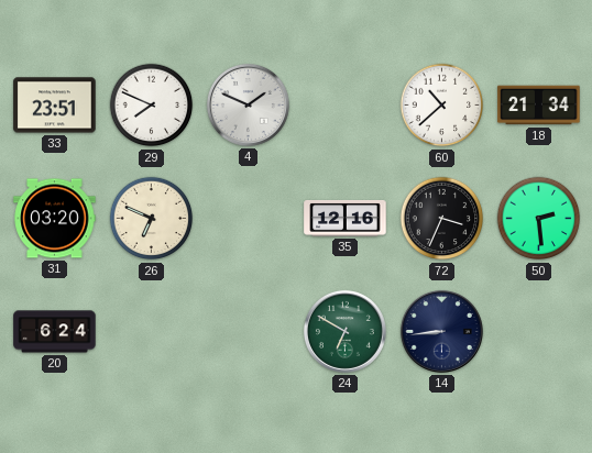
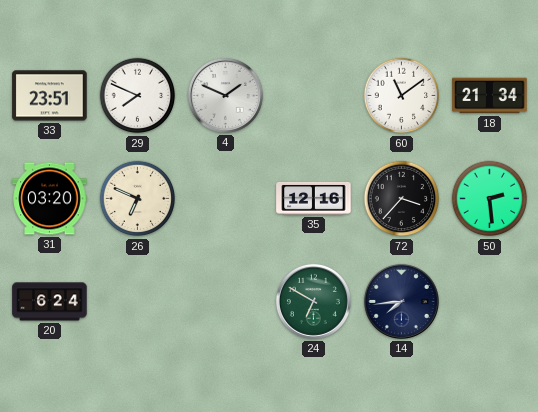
60: 10:38 -> 11:09
72: 3:34 -> 3:37
14: 8:44 -> 7:44
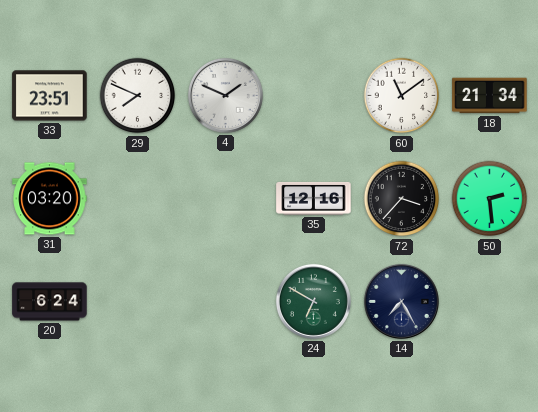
26: 6:49 -> none
14: 7:44 -> 7:25
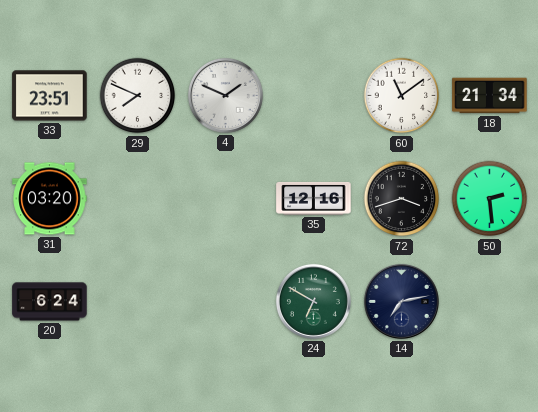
72: 3:37 -> 3:42
14: 7:25 -> 7:13
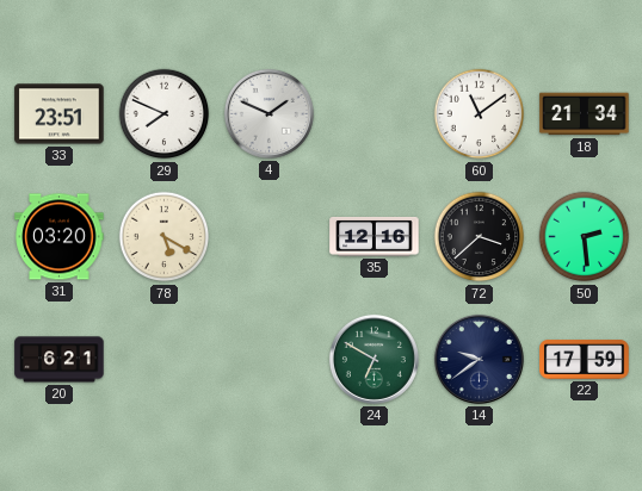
78: none -> 5:20
72: 3:42 -> 3:38
20: 6:24 -> 6:21
14: 7:13 -> 9:39
22: none -> 17:59
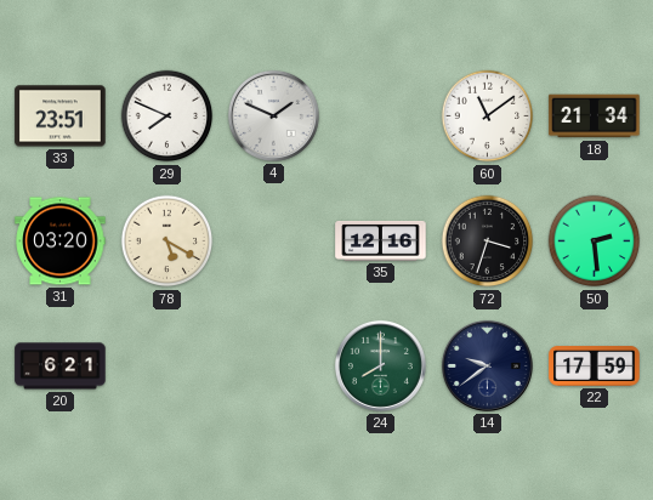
72: 3:38 -> 3:33
24: 6:50 -> 8:00
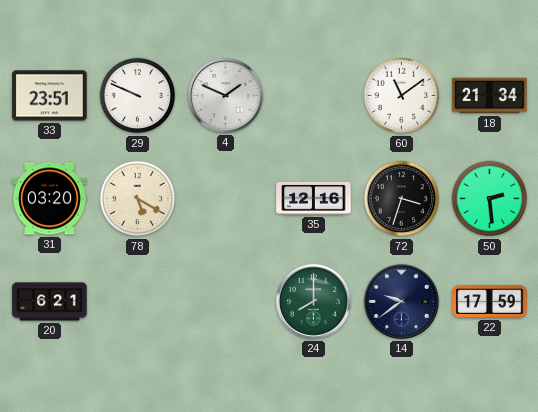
29: 7:49 -> 9:49
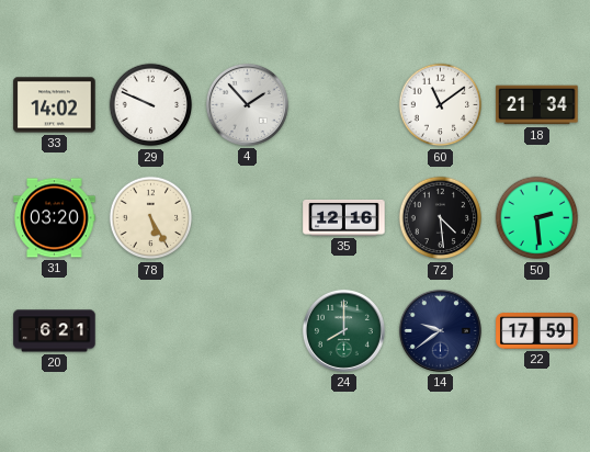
33: 23:51 -> 14:02
4: 1:49 -> 1:53
78: 5:20 -> 5:25
72: 3:33 -> 4:29
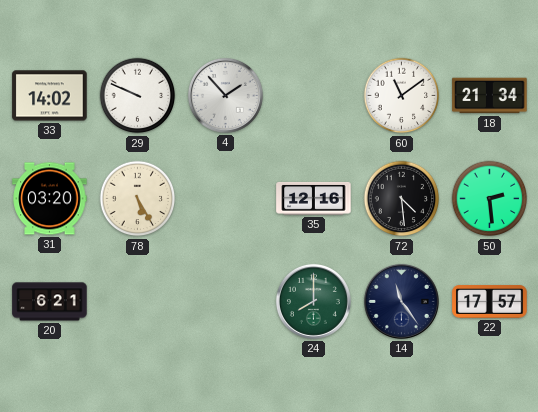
14: 9:39 -> 11:24
22: 17:59 -> 17:57
